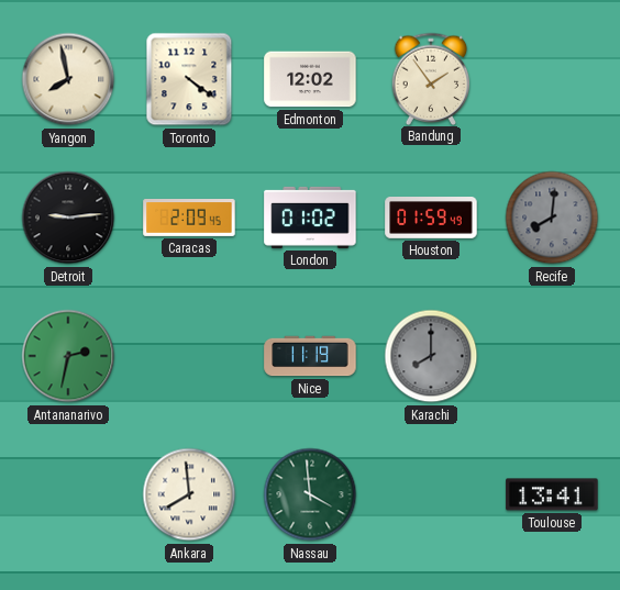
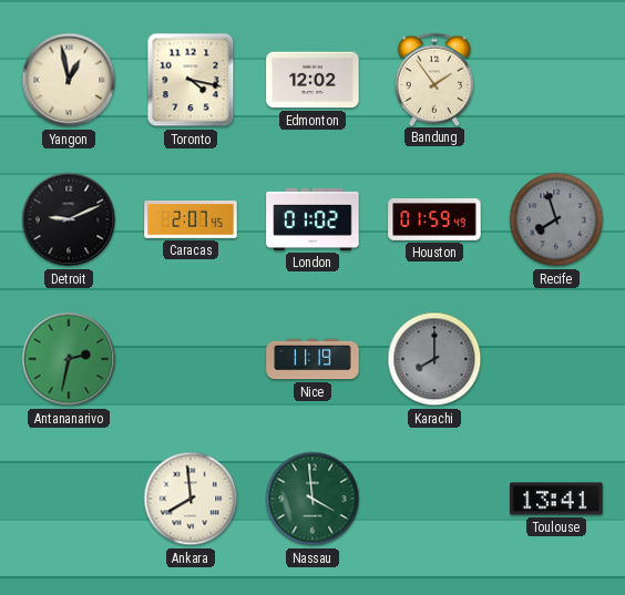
Yangon: 7:58 -> 12:58
Toronto: 4:21 -> 4:17
Detroit: 9:14 -> 9:11
Caracas: 2:09 -> 2:07
Recife: 8:01 -> 7:57
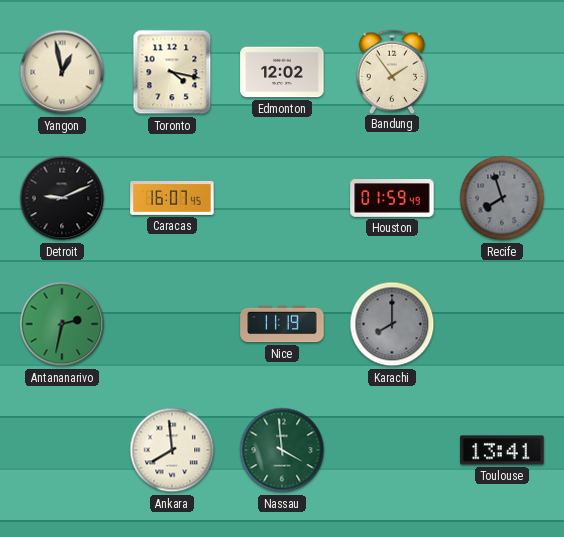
Caracas: 2:07 -> 16:07
London: 01:02 -> none
